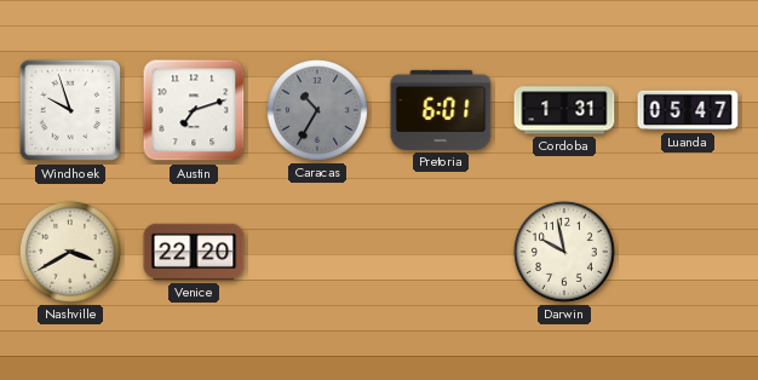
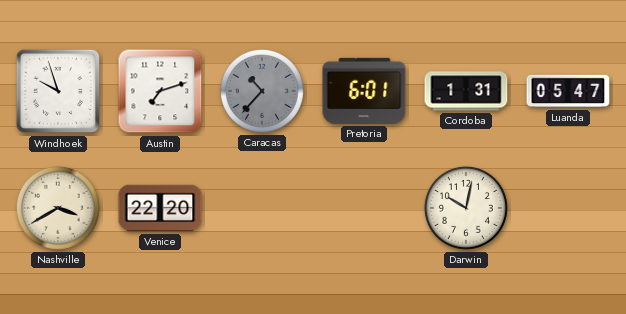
Caracas: 10:35 -> 10:37
Darwin: 9:58 -> 10:02
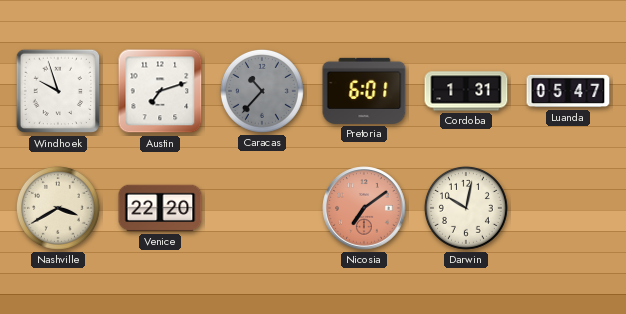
Nicosia: none -> 7:09
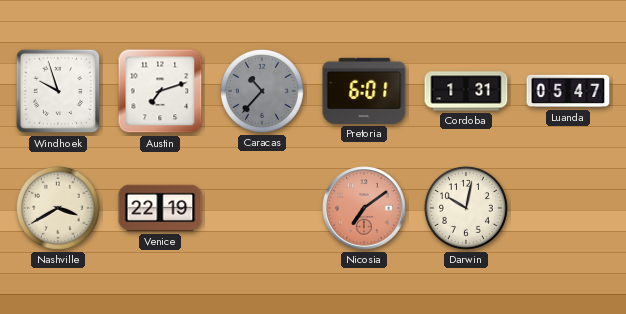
Venice: 22:20 -> 22:19
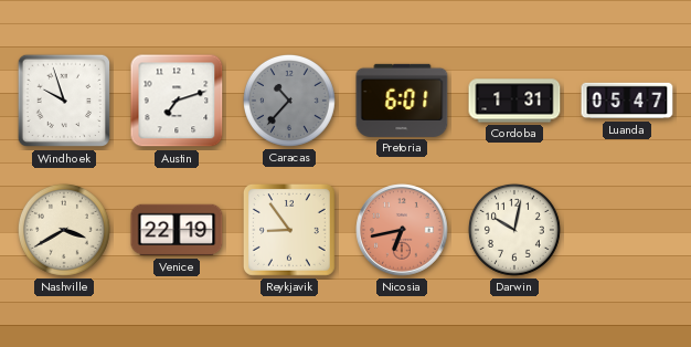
Reykjavik: none -> 8:54
Nicosia: 7:09 -> 6:43
